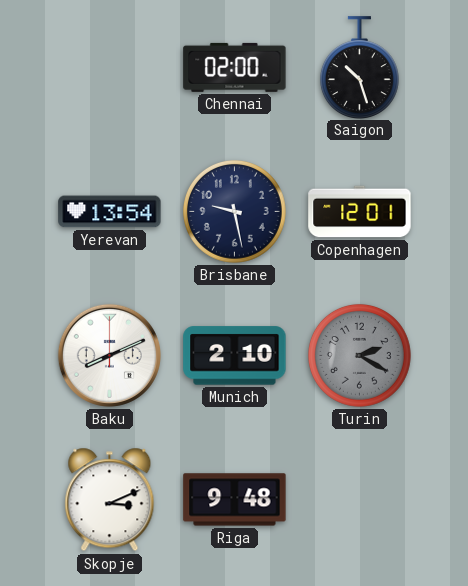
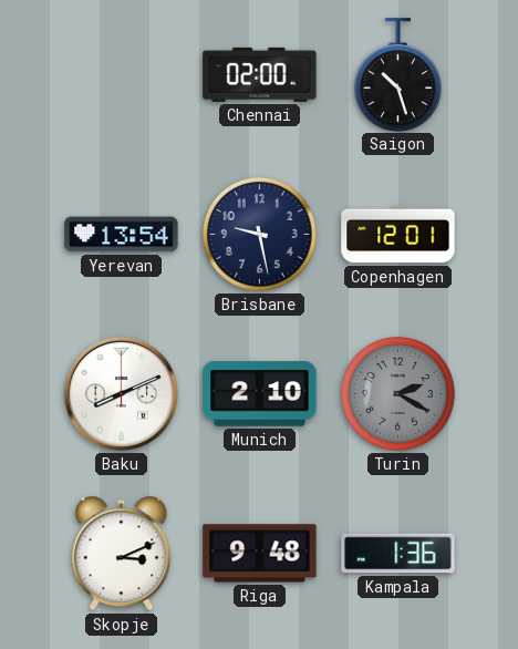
Kampala: none -> 1:36
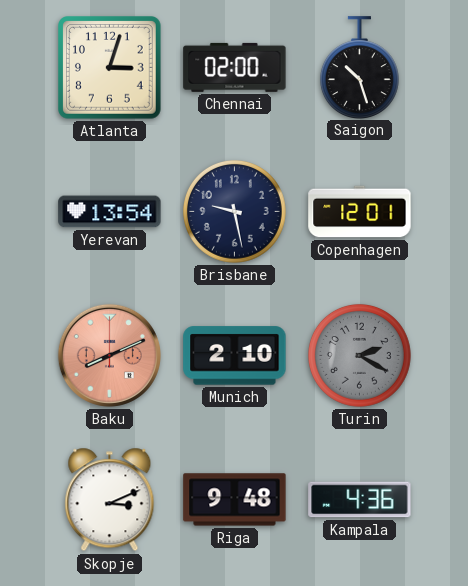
Atlanta: none -> 3:03
Baku dial: white -> salmon
Kampala: 1:36 -> 4:36
